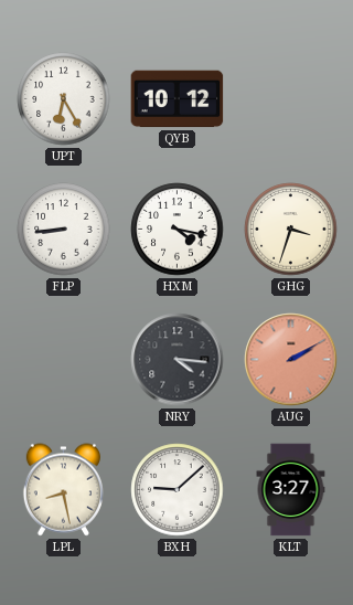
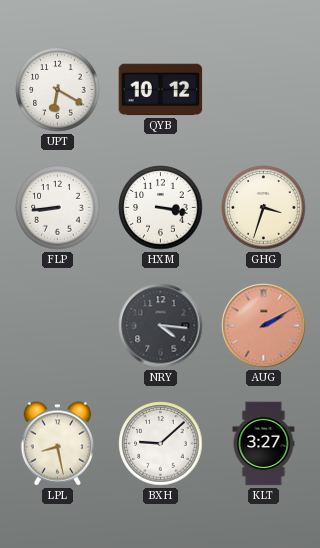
UPT: 6:25 -> 6:20
HXM: 4:17 -> 3:17
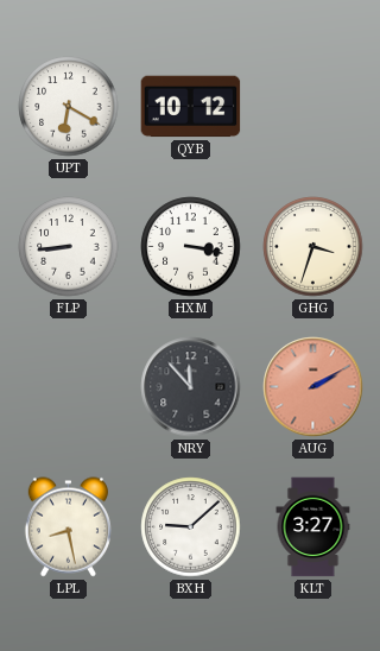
NRY: 4:16 -> 11:53
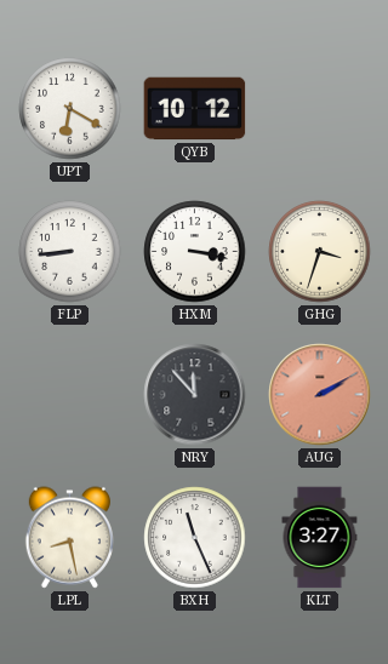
BXH: 9:08 -> 11:26
